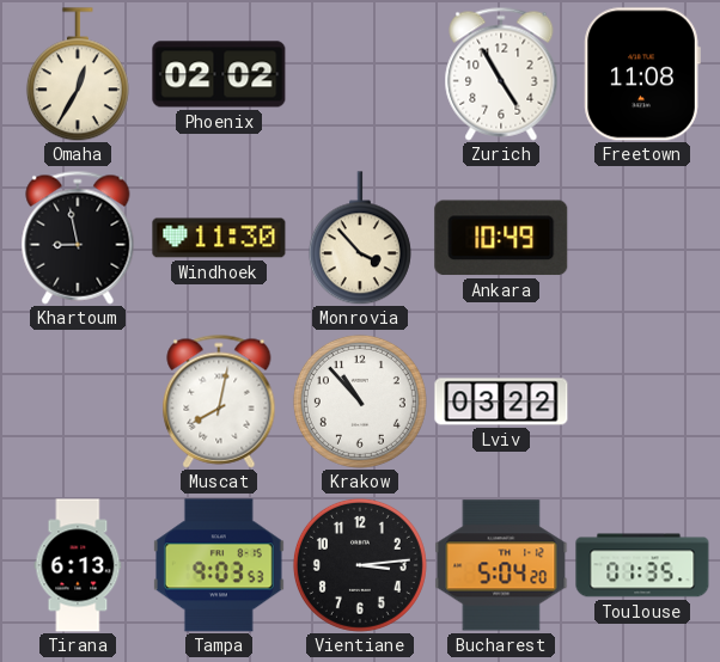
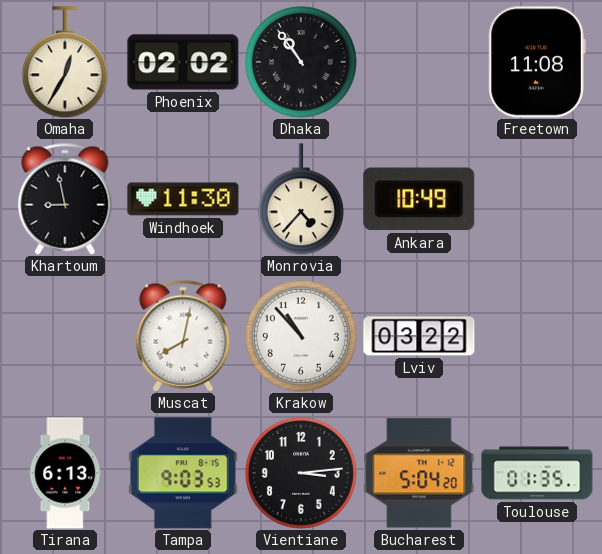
Dhaka: none -> 10:54
Zurich: 4:55 -> none
Monrovia: 3:53 -> 4:37
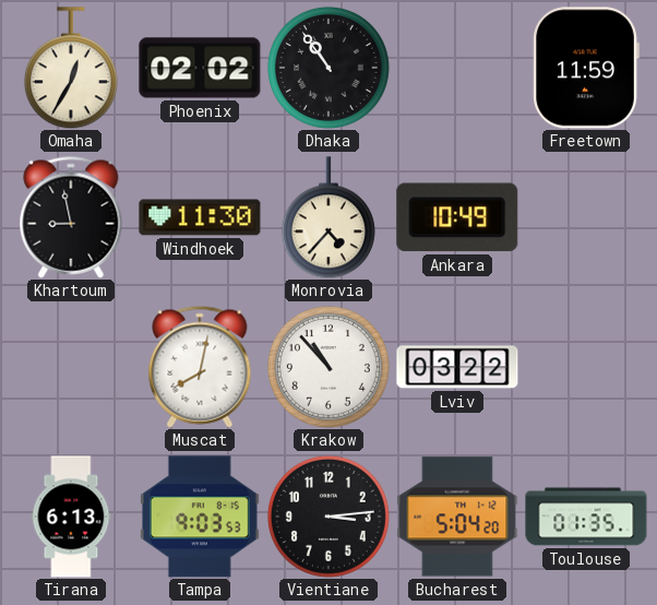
Freetown: 11:08 -> 11:59
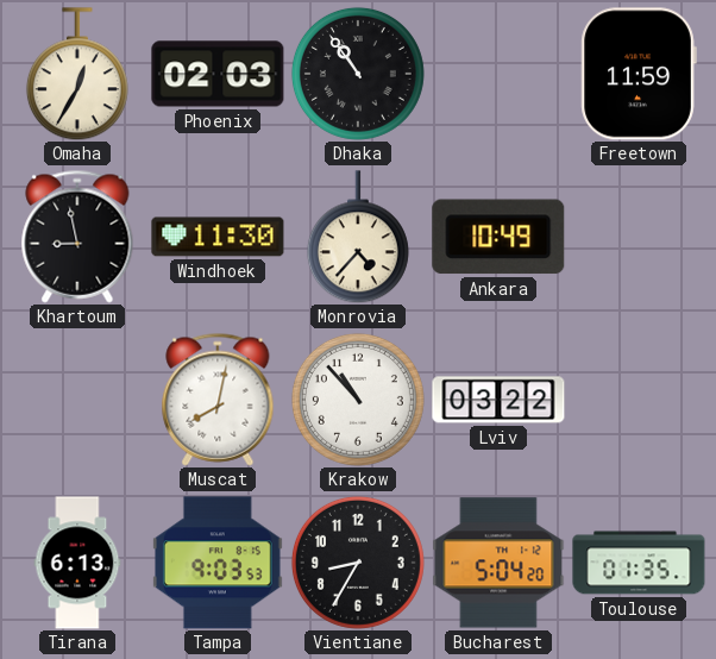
Phoenix: 02:02 -> 02:03
Vientiane: 3:14 -> 8:35
